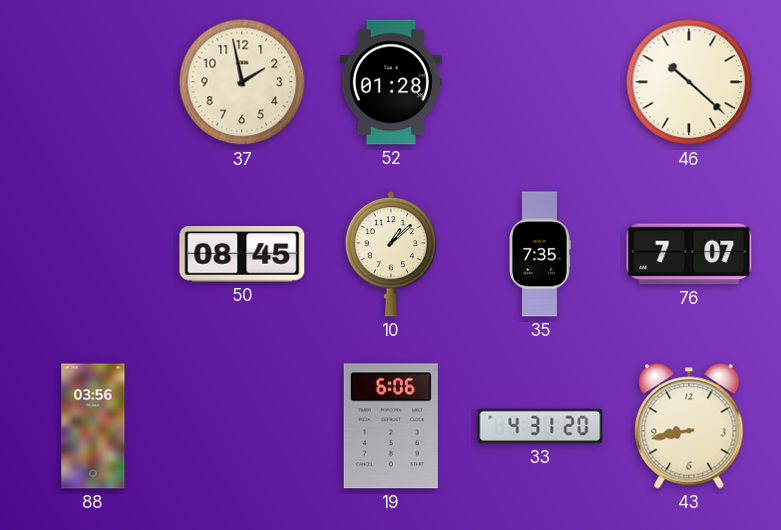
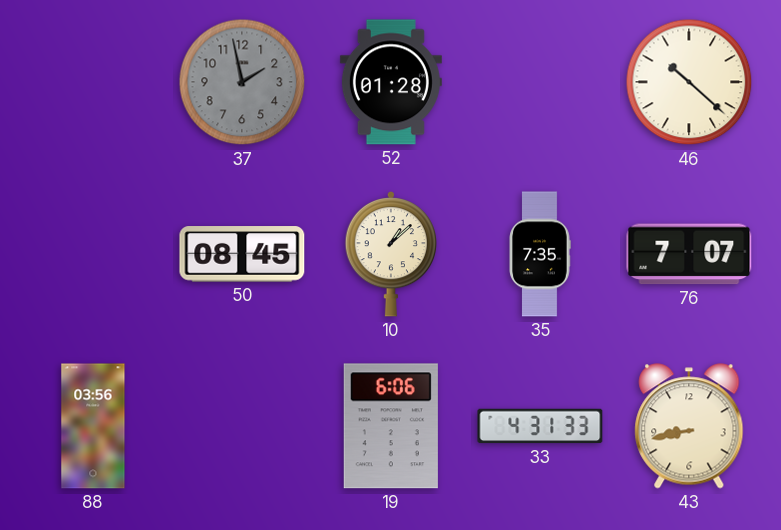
37 dial: cream -> grey
33: 4:31:20 -> 4:31:33
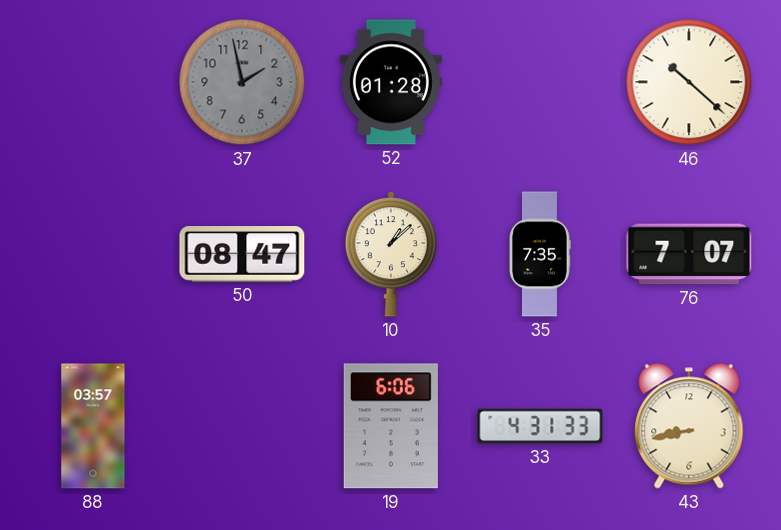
50: 08:45 -> 08:47
88: 03:56 -> 03:57
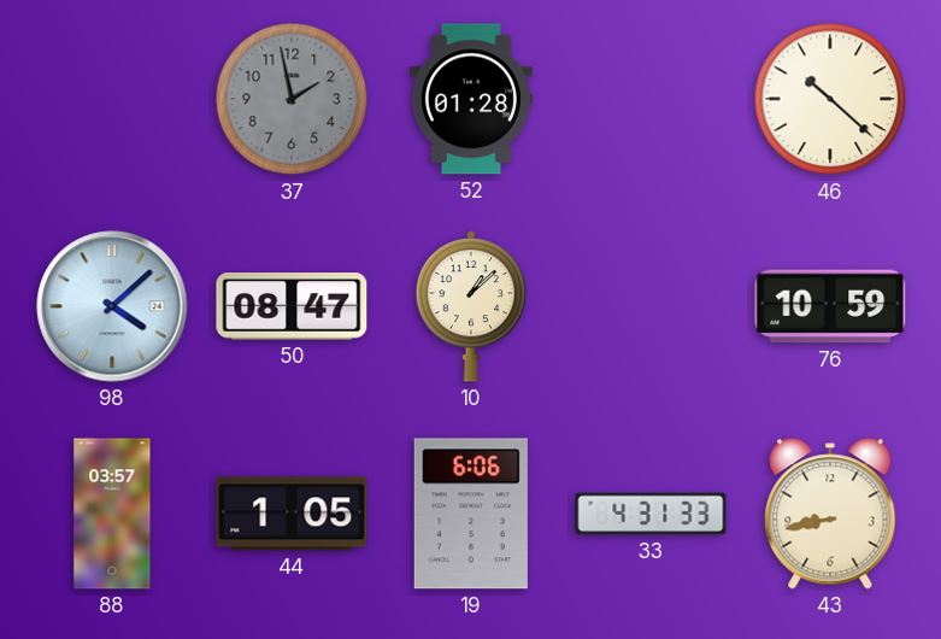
98: none -> 4:08
35: 7:35 -> none
76: 7:07 -> 10:59
44: none -> 1:05
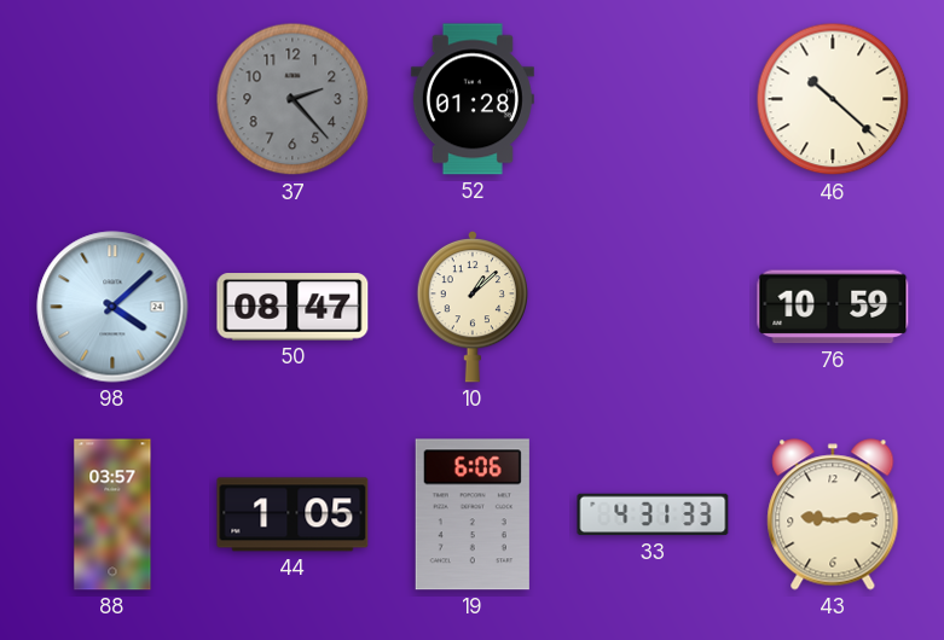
37: 1:58 -> 2:23
43: 8:43 -> 9:14
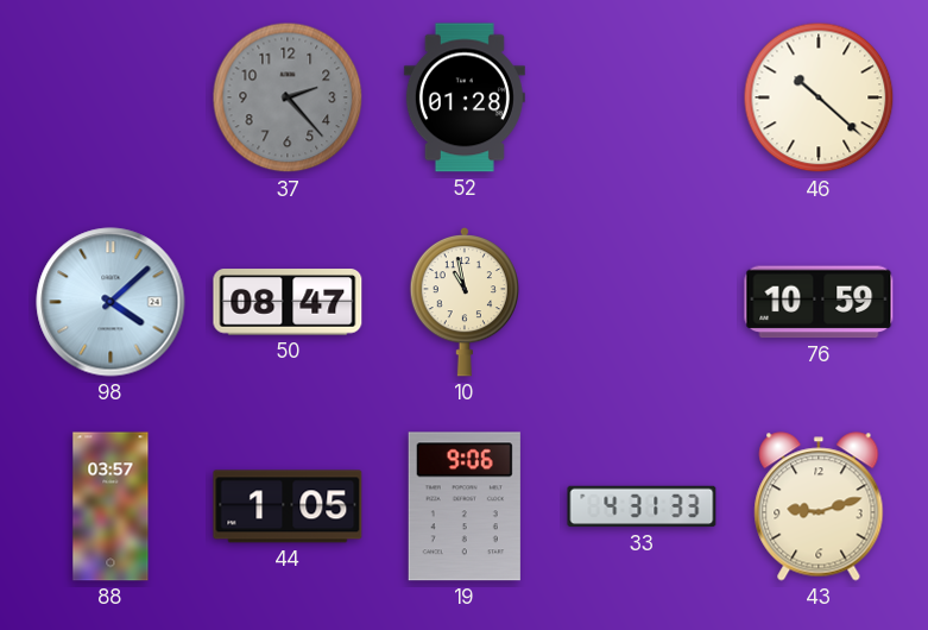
10: 1:08 -> 10:58
19: 6:06 -> 9:06
43: 9:14 -> 9:12
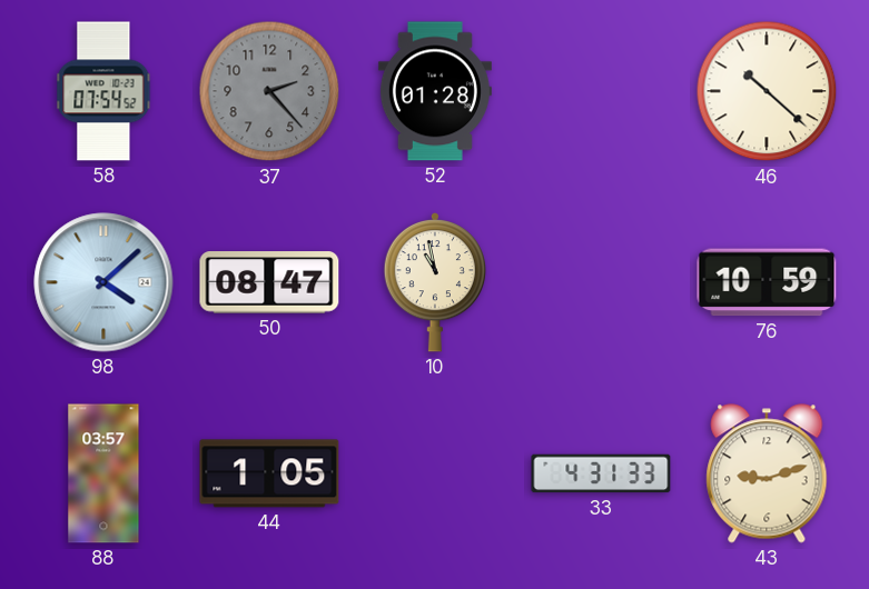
58: none -> 07:54
19: 9:06 -> none
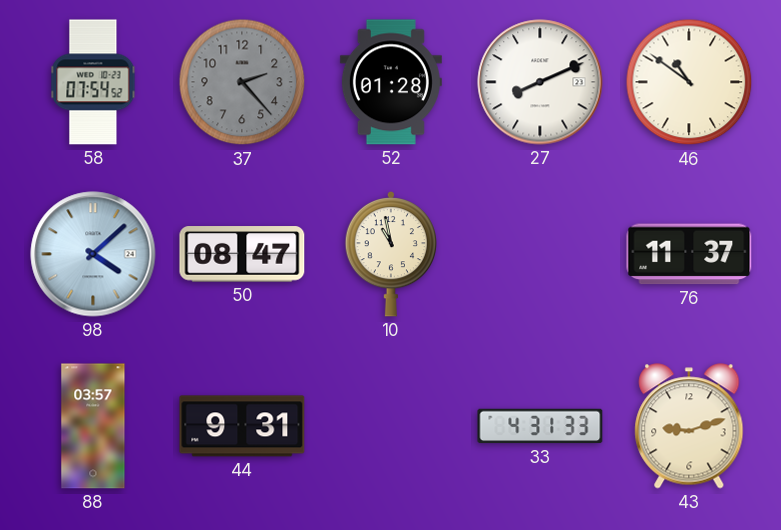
27: none -> 8:11
46: 10:22 -> 10:51
76: 10:59 -> 11:37
44: 1:05 -> 9:31
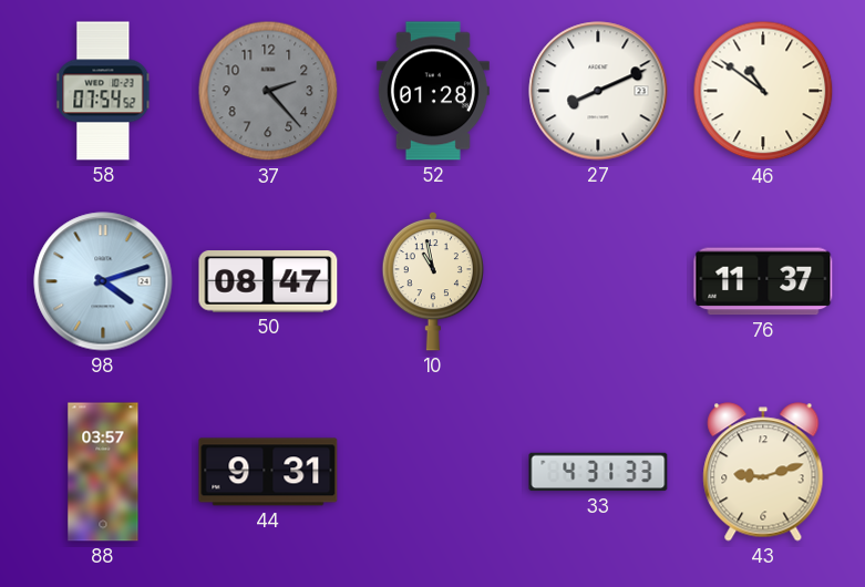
98: 4:08 -> 4:12
